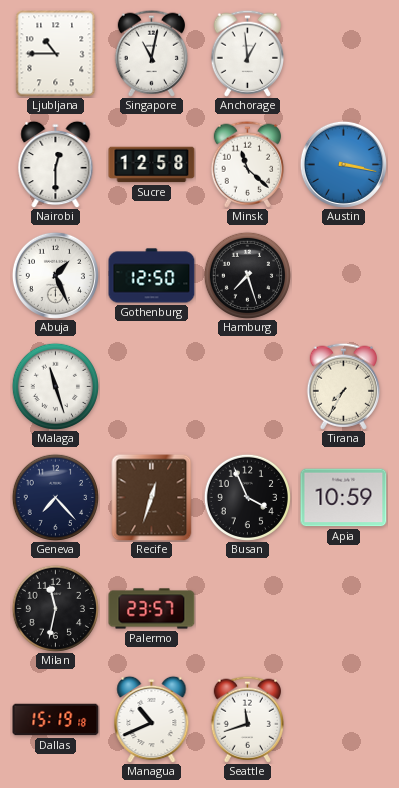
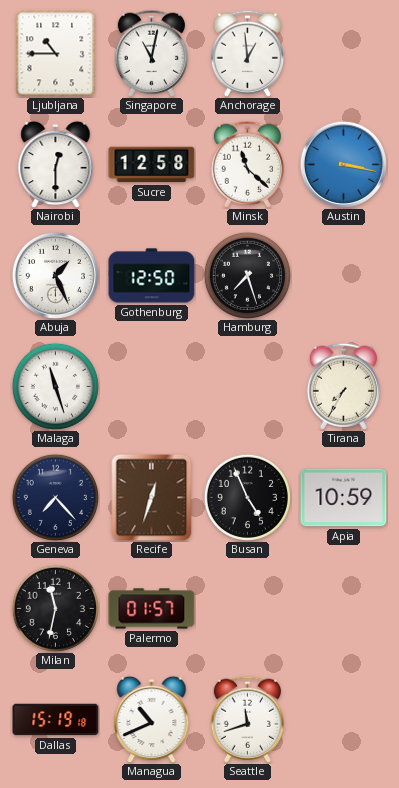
Busan: 3:56 -> 4:56
Palermo: 23:57 -> 01:57
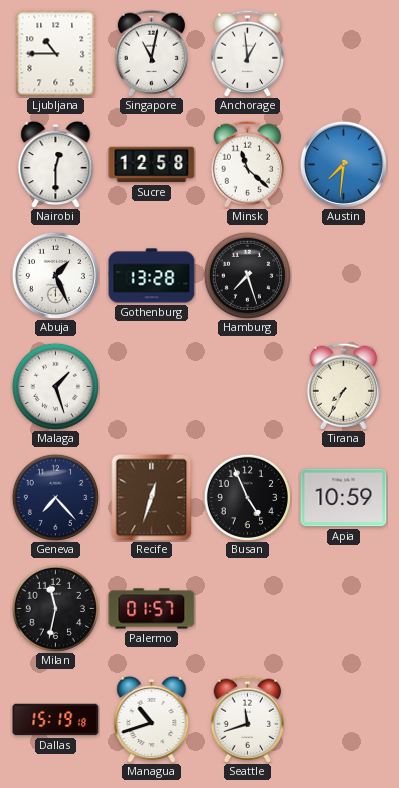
Austin: 3:17 -> 7:31
Gothenburg: 12:50 -> 13:28
Malaga: 11:27 -> 1:27
Managua: 10:41 -> 10:42
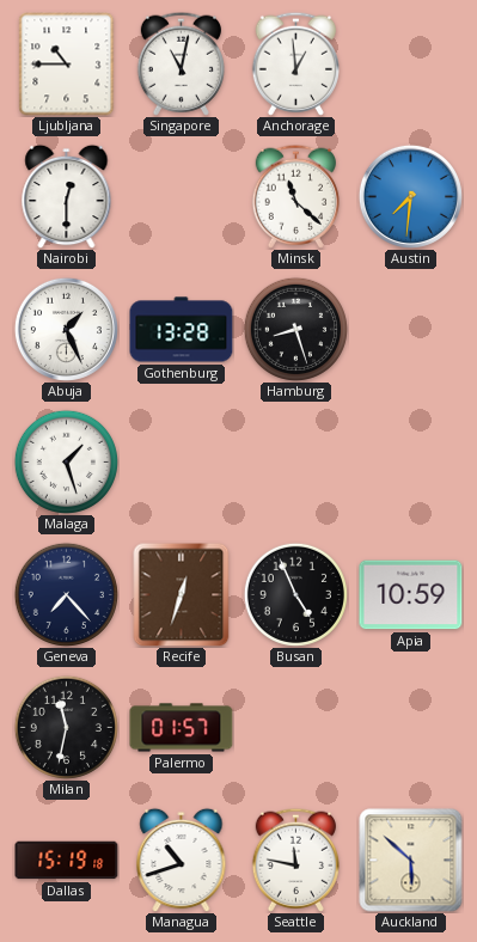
Sucre: 12:58 -> none
Hamburg: 7:27 -> 8:27
Tirana: 7:35 -> none
Seattle: 11:42 -> 11:47
Auckland: none -> 5:52
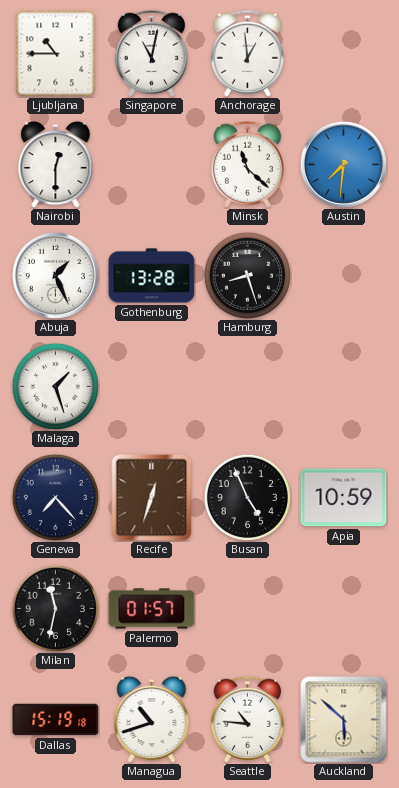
Seattle: 11:47 -> 10:46
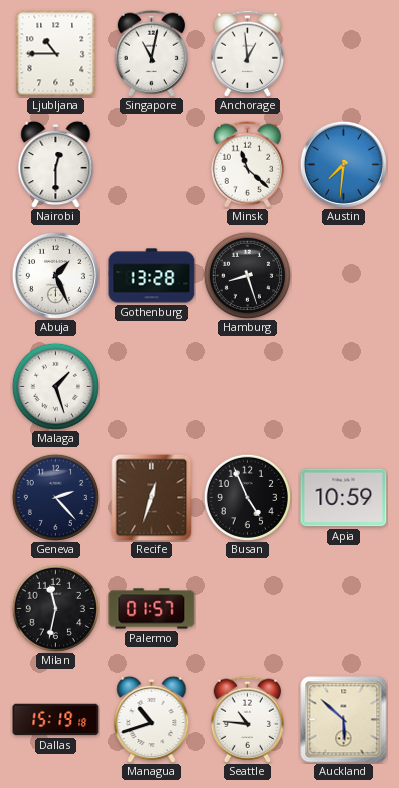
Geneva: 7:23 -> 2:23
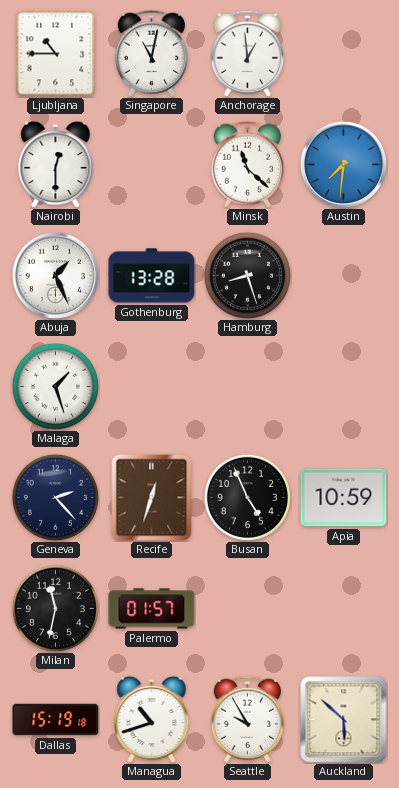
Seattle: 10:46 -> 9:55
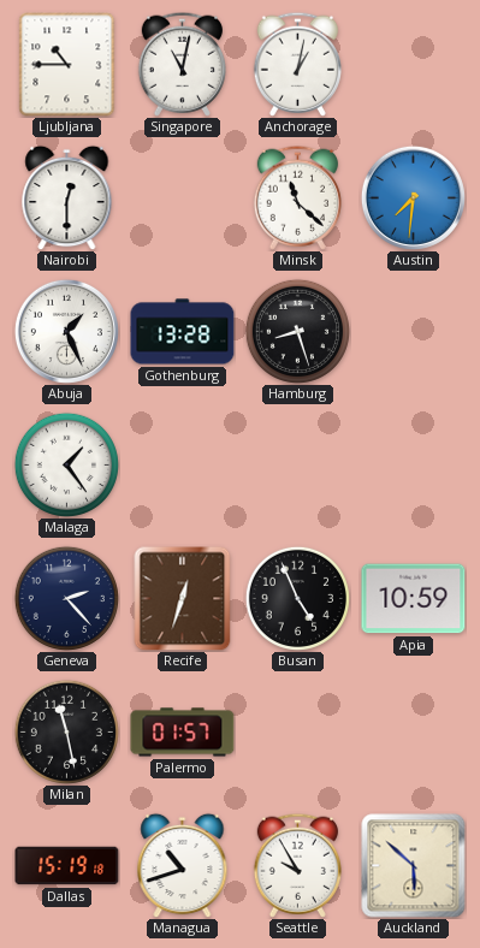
Anchorage: 12:59 -> 1:02
Malaga: 1:27 -> 1:24
Milan: 11:32 -> 11:28
